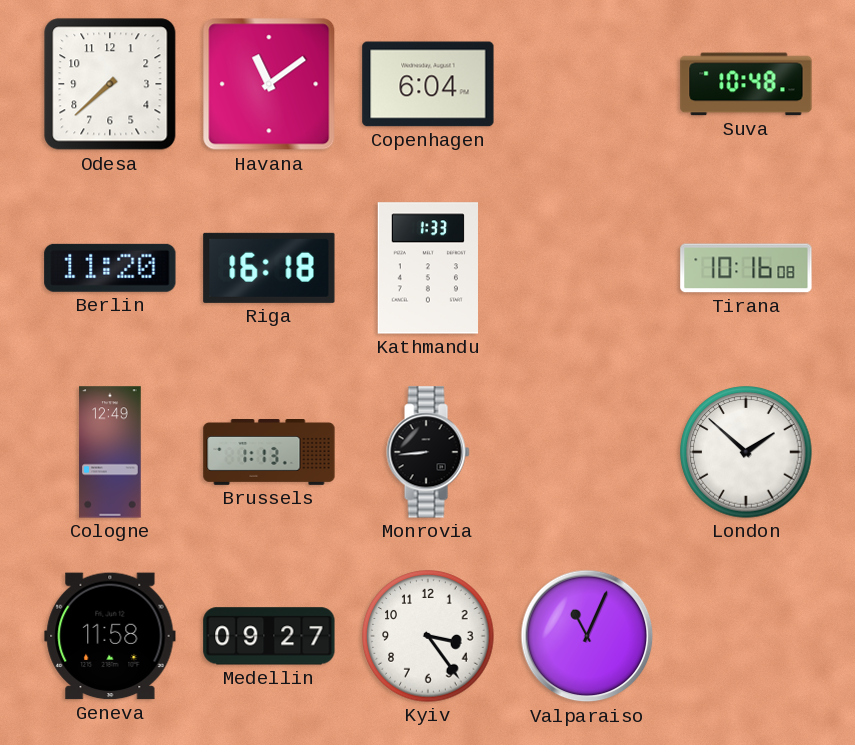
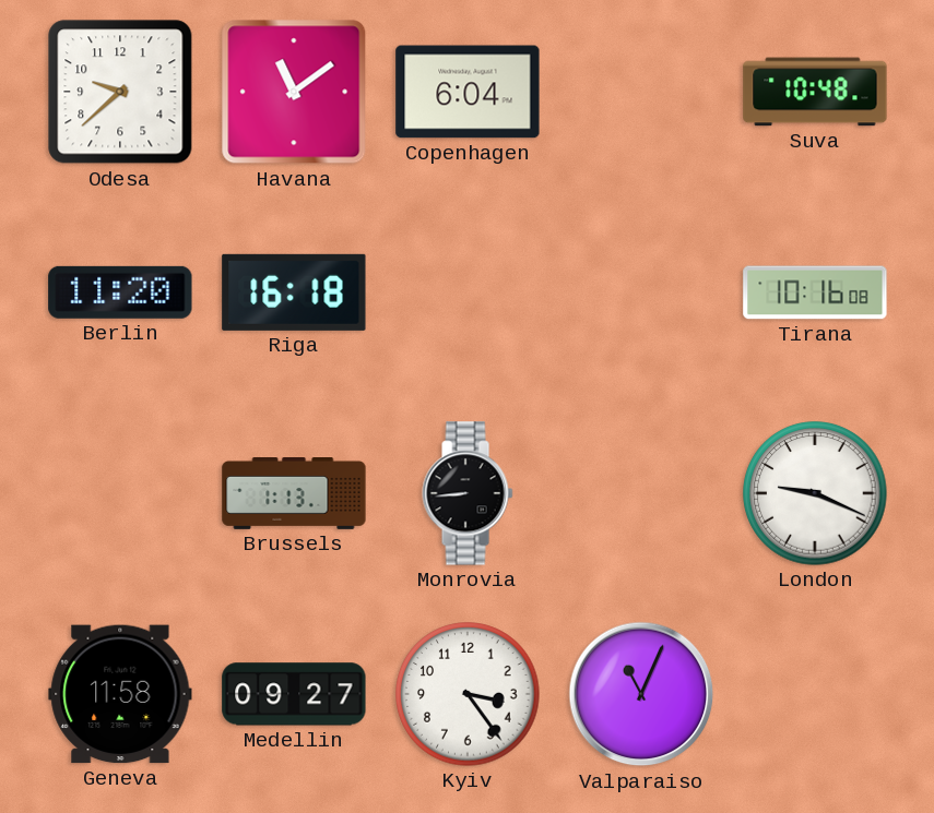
Odesa: 7:38 -> 9:38
Kathmandu: 1:33 -> none
Cologne: 12:49 -> none
London: 1:52 -> 9:19
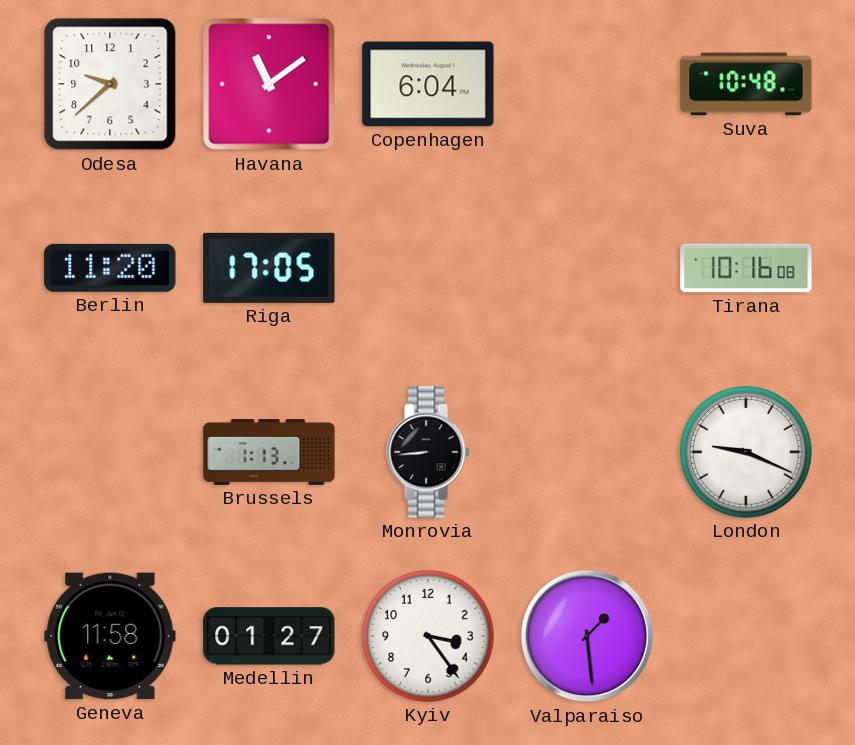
Riga: 16:18 -> 17:05
Medellin: 09:27 -> 01:27
Valparaiso: 11:04 -> 1:29
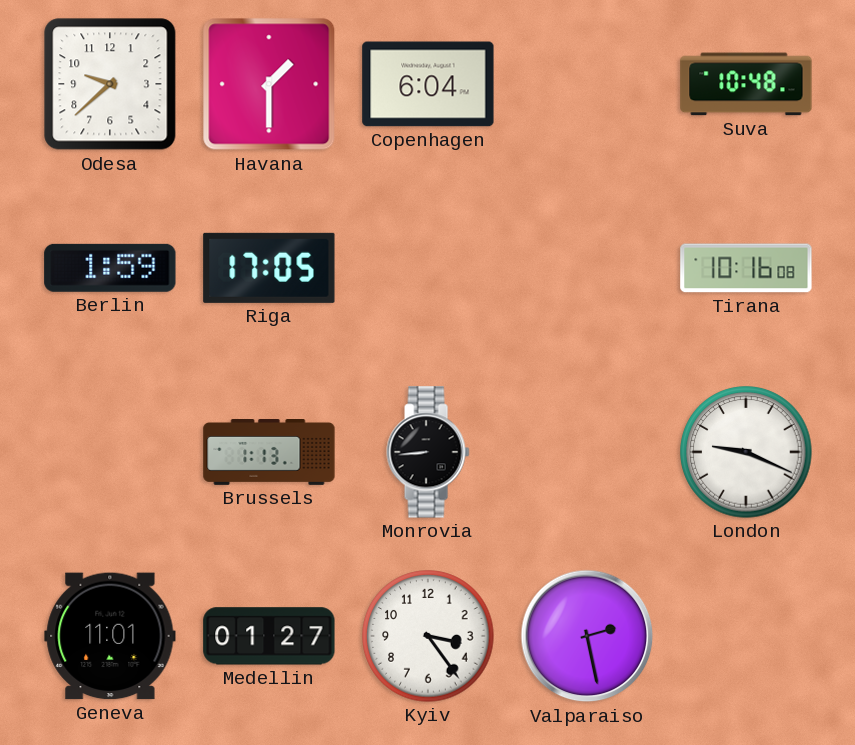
Havana: 11:09 -> 1:30
Berlin: 11:20 -> 1:59
Geneva: 11:58 -> 11:01
Valparaiso: 1:29 -> 2:28
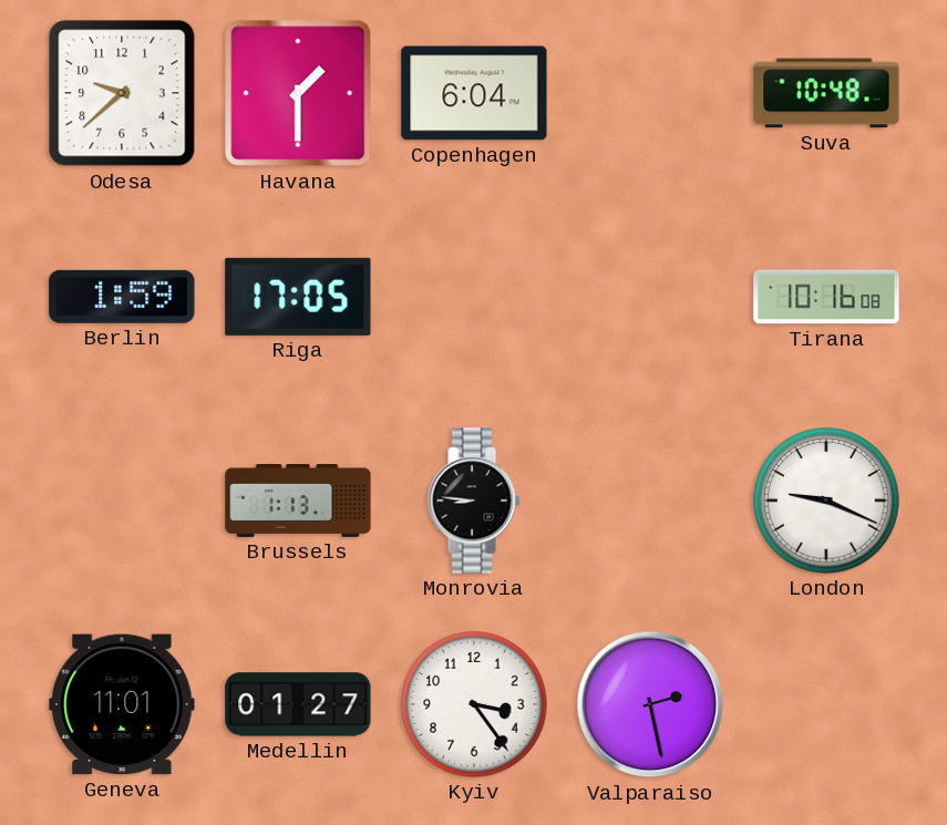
Monrovia: 8:44 -> 8:46
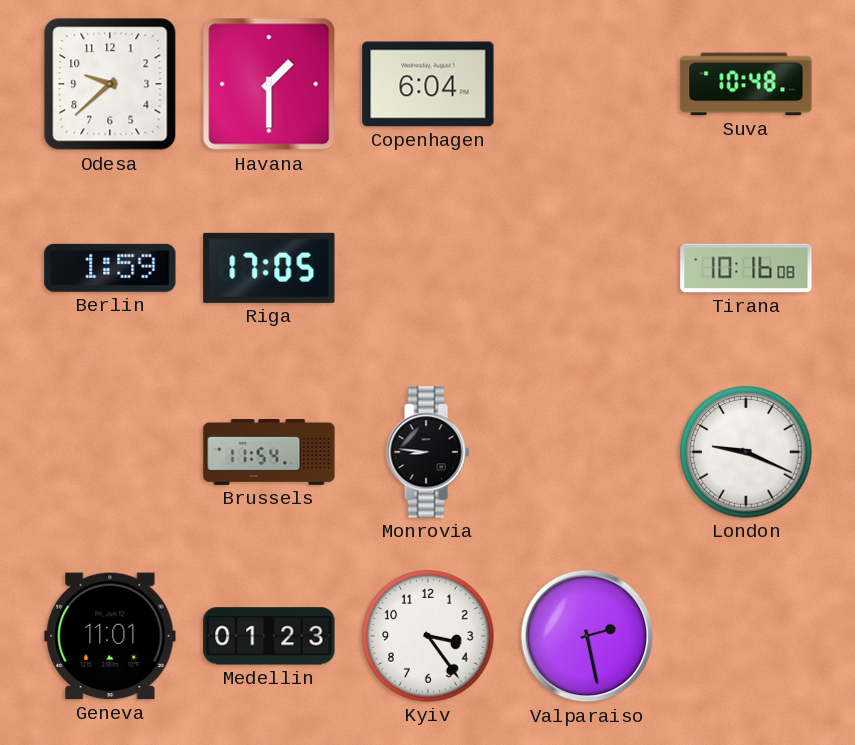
Brussels: 1:13 -> 11:54
Medellin: 01:27 -> 01:23
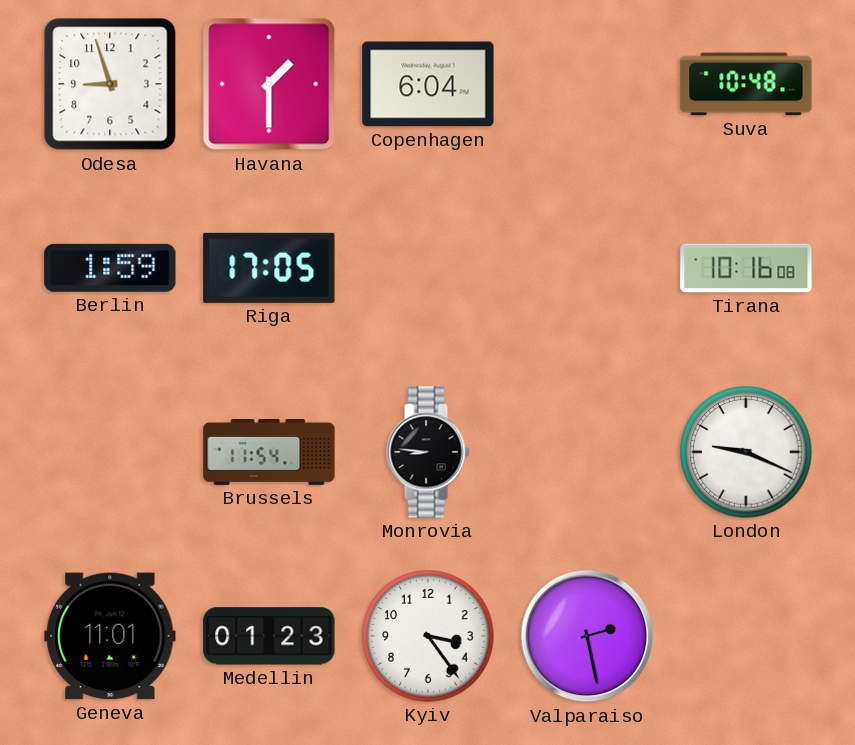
Odesa: 9:38 -> 8:57
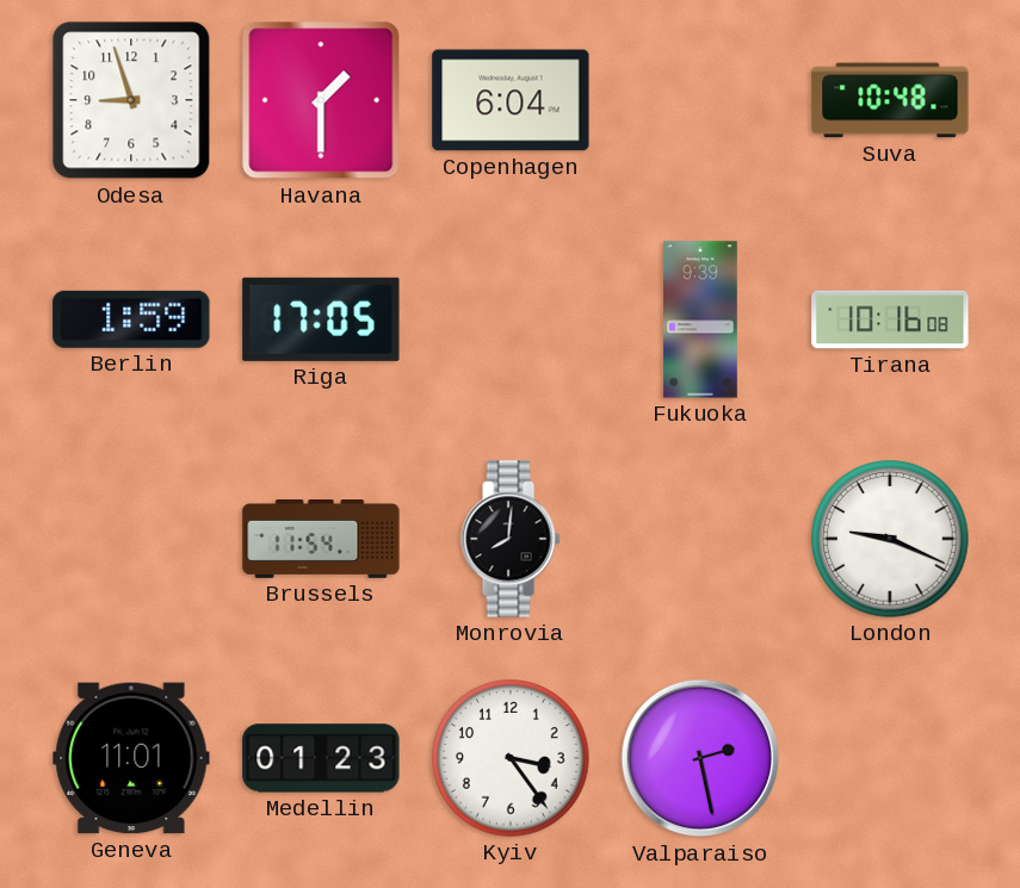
Fukuoka: none -> 9:39
Monrovia: 8:46 -> 8:01
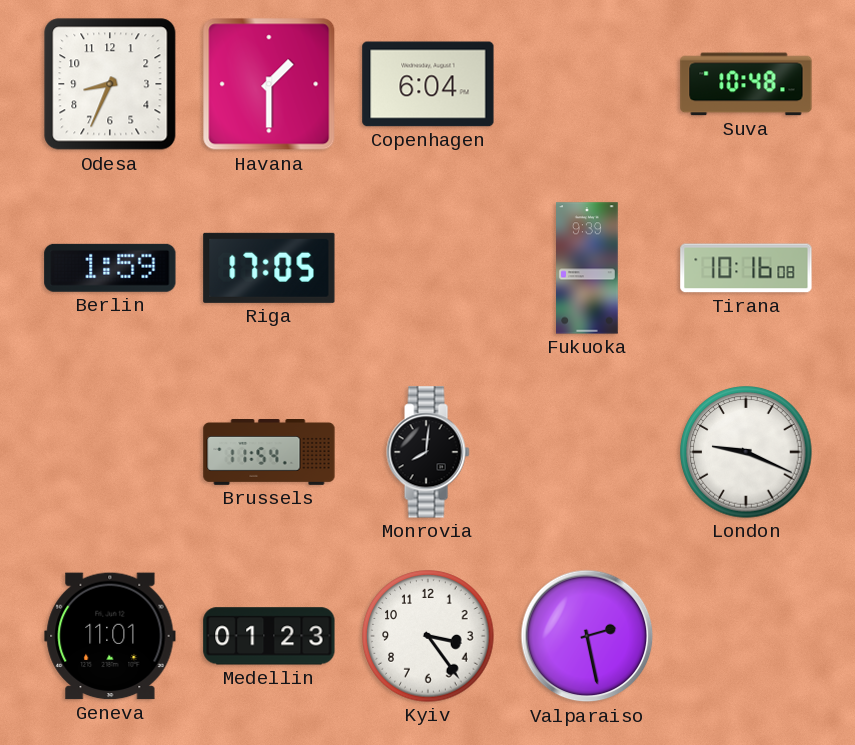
Odesa: 8:57 -> 8:34
